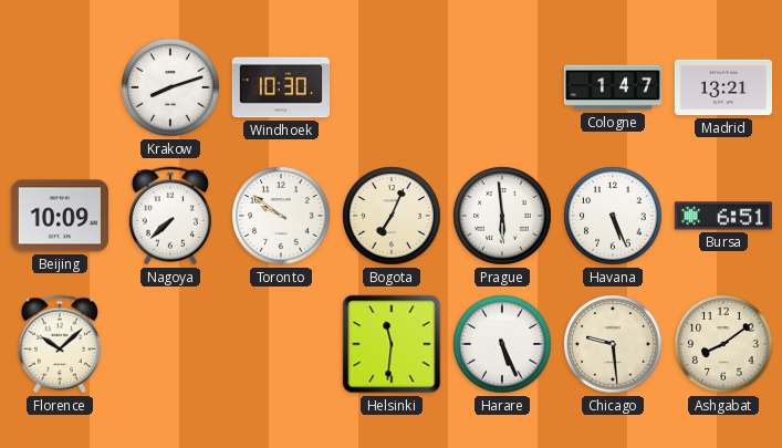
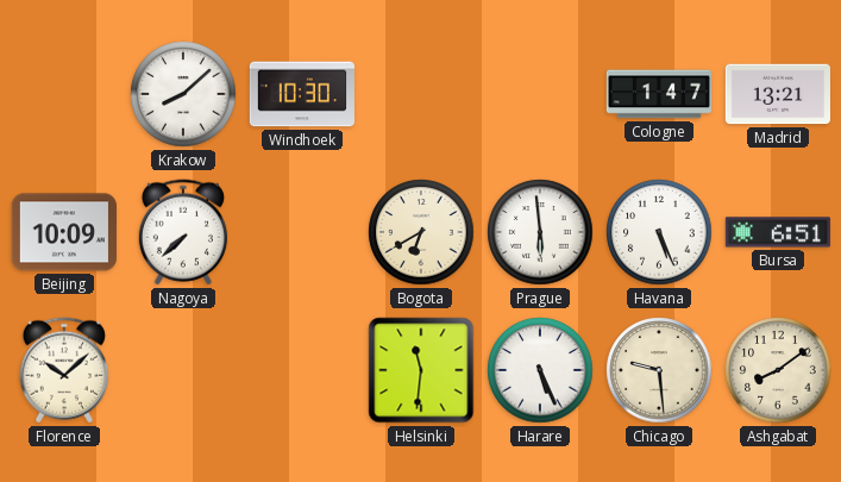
Krakow: 8:12 -> 8:08
Toronto: 9:51 -> none
Bogota: 7:04 -> 6:40
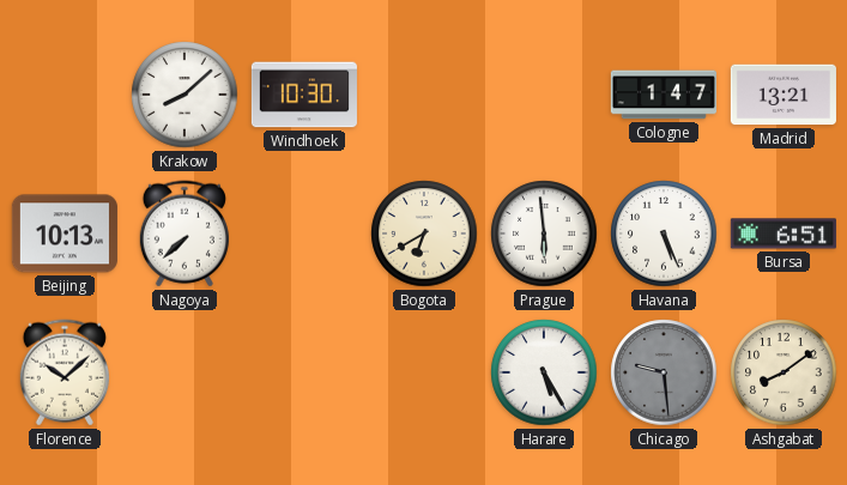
Beijing: 10:09 -> 10:13
Helsinki: 11:31 -> none
Harare: 5:26 -> 5:25
Chicago dial: cream -> grey
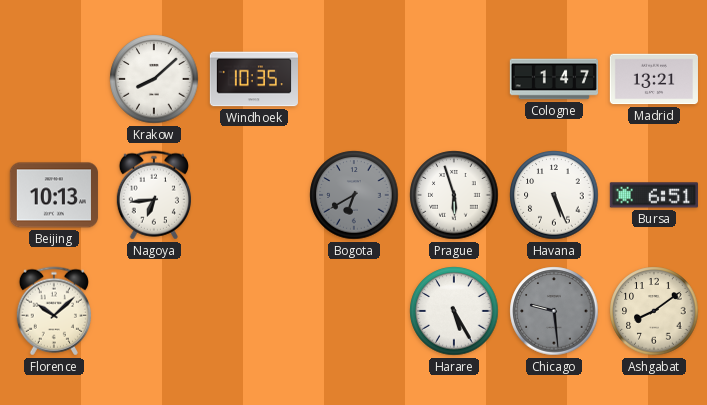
Windhoek: 10:30 -> 10:35
Nagoya: 7:38 -> 6:44
Bogota dial: cream -> grey
Prague: 5:59 -> 5:57
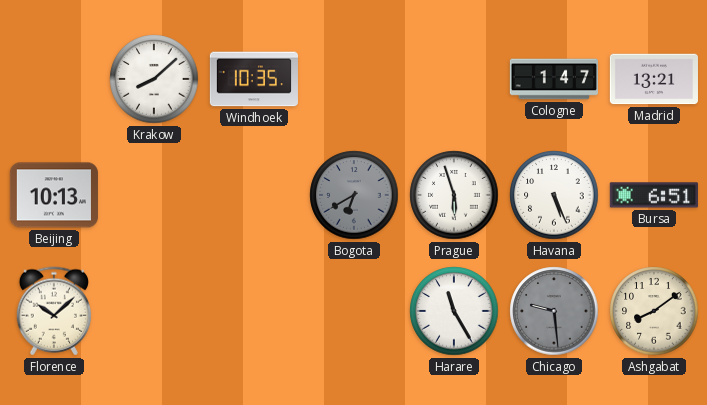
Nagoya: 6:44 -> none
Harare: 5:25 -> 11:25
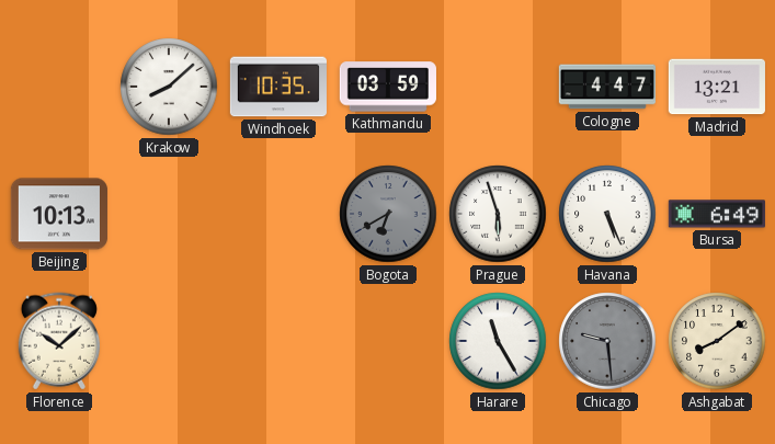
Kathmandu: none -> 03:59
Cologne: 1:47 -> 4:47
Bursa: 6:51 -> 6:49
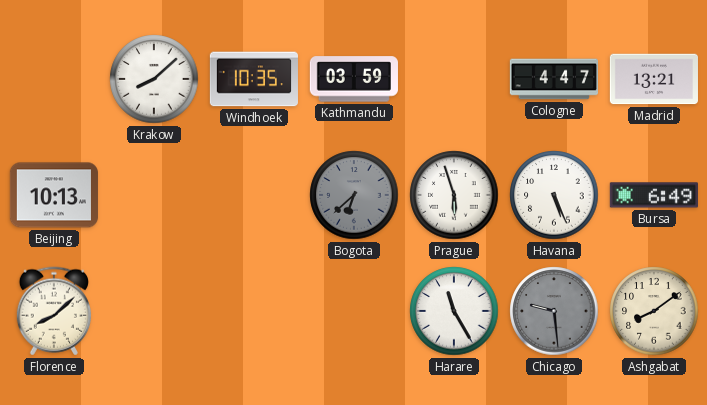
Bogota: 6:40 -> 6:38
Florence: 10:08 -> 8:08
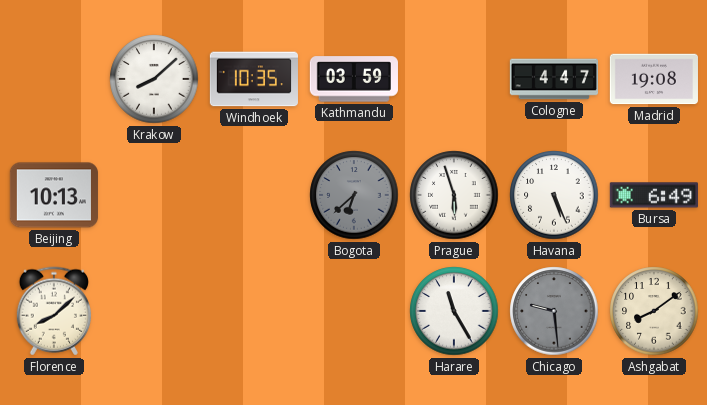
Madrid: 13:21 -> 19:08
